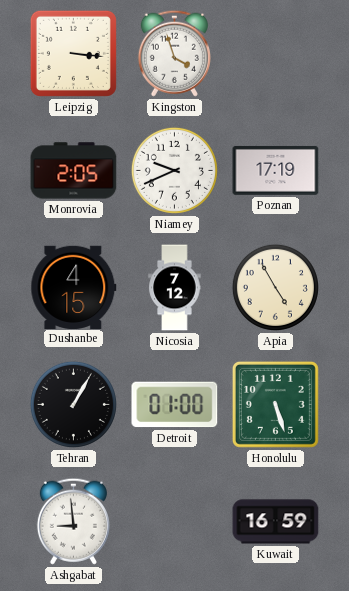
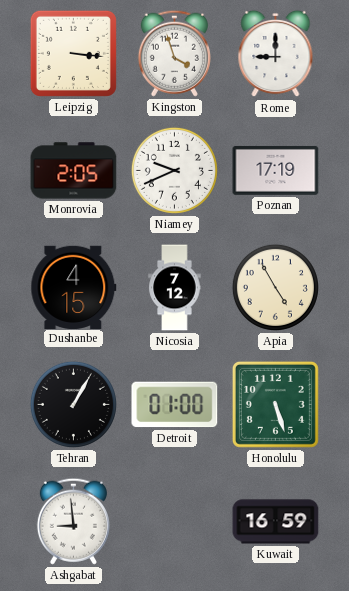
Rome: none -> 9:00
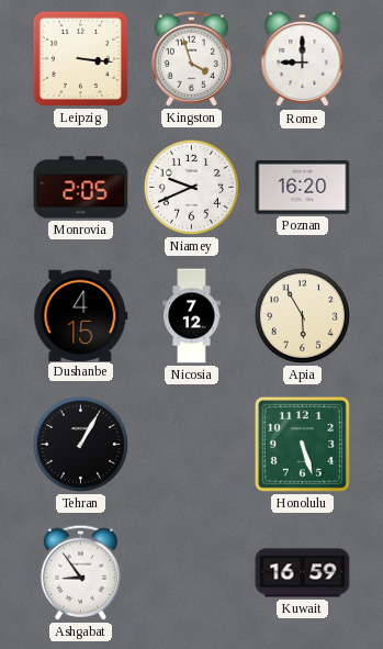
Poznan: 17:19 -> 16:20
Apia: 4:55 -> 5:55
Detroit: 01:00 -> none
Ashgabat: 8:59 -> 8:54
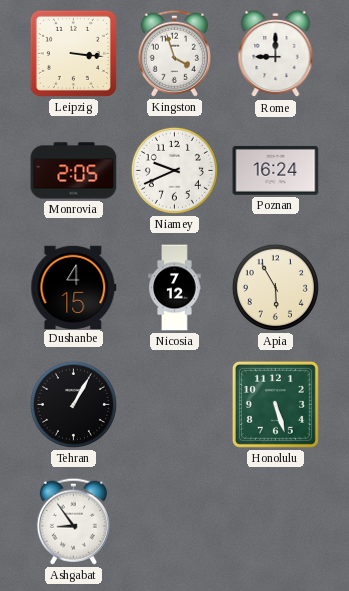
Poznan: 16:20 -> 16:24
Kuwait: 16:59 -> none
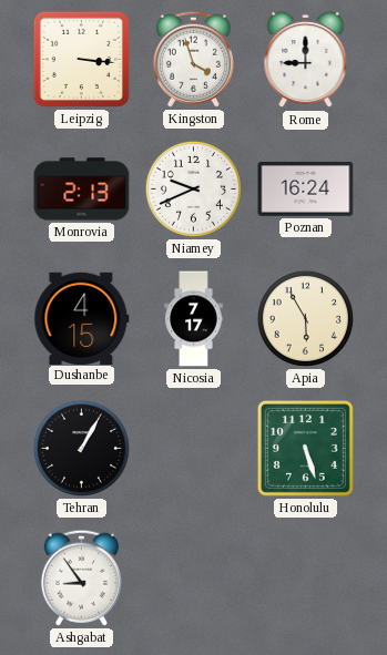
Monrovia: 2:05 -> 2:13
Nicosia: 7:12 -> 7:17
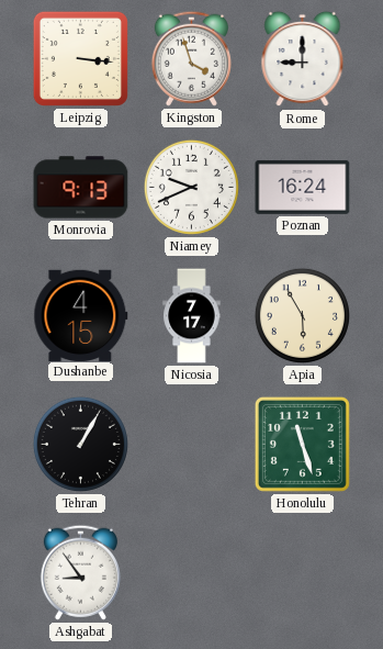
Monrovia: 2:13 -> 9:13
Honolulu: 5:27 -> 11:27
